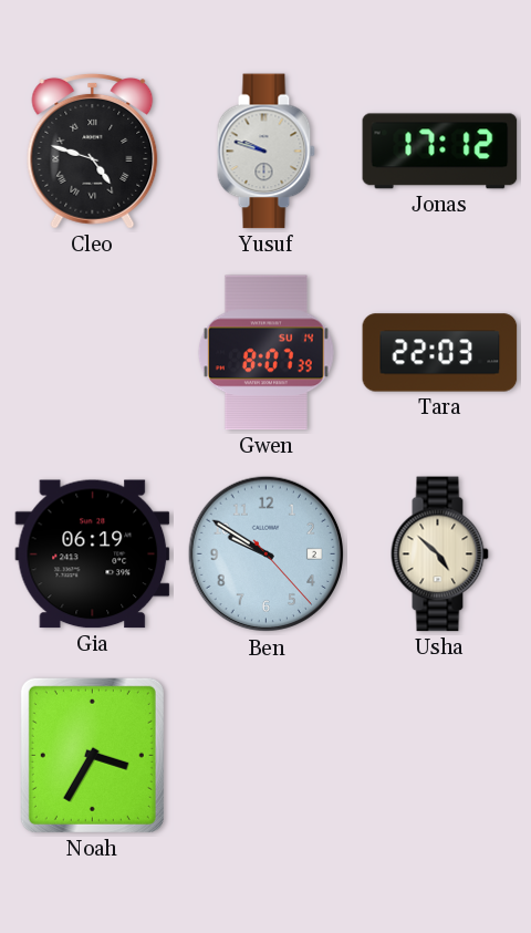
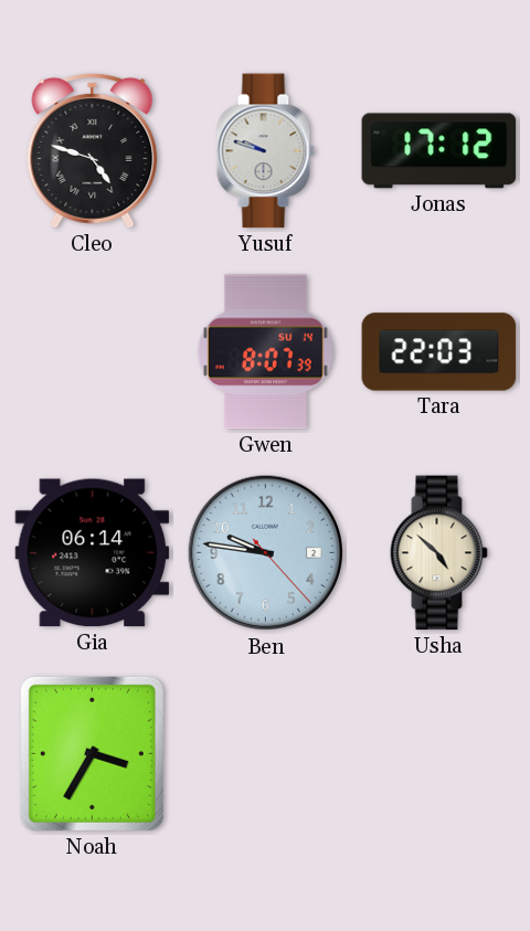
Gia: 06:19 -> 06:14
Ben: 9:50 -> 9:46
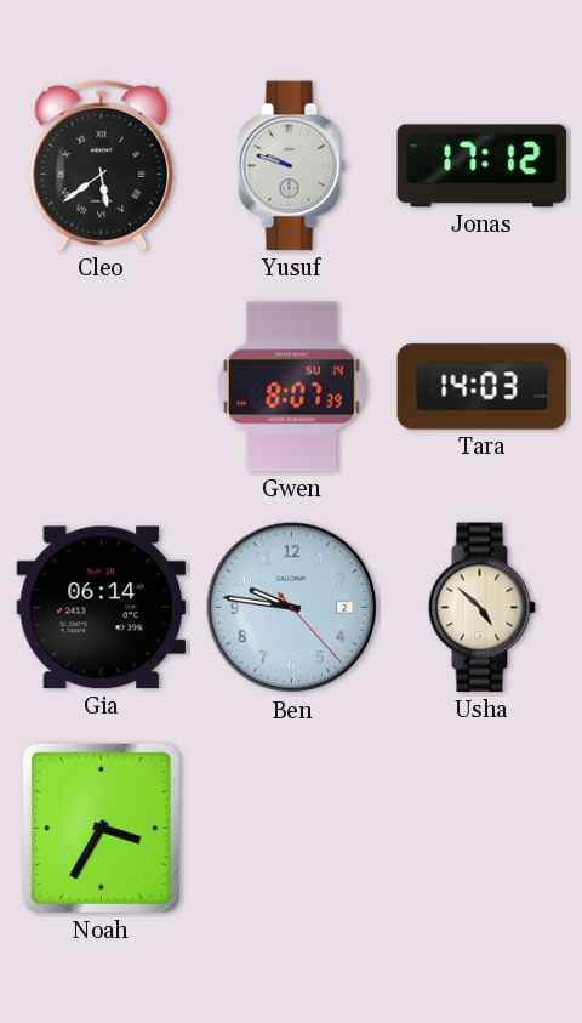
Cleo: 4:48 -> 5:39
Tara: 22:03 -> 14:03
